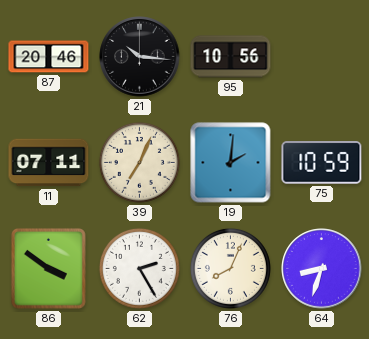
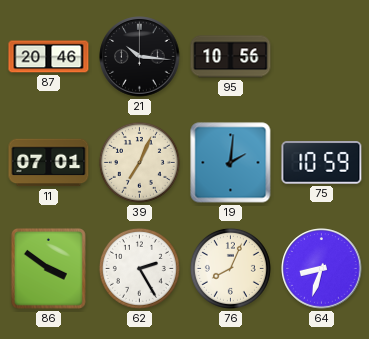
11: 07:11 -> 07:01
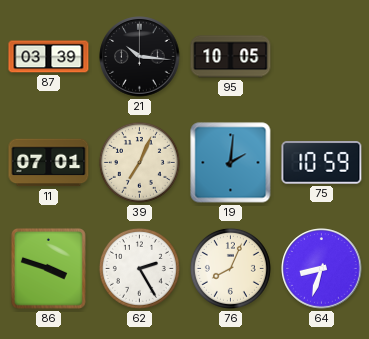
87: 20:46 -> 03:39
95: 10:56 -> 10:05
86: 3:51 -> 3:48
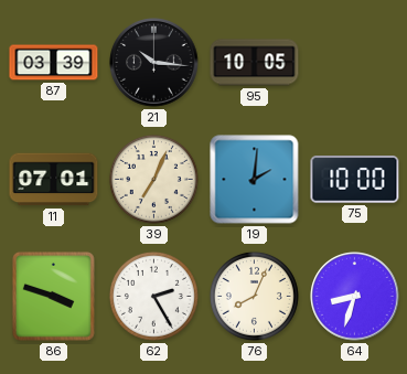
75: 10:59 -> 10:00
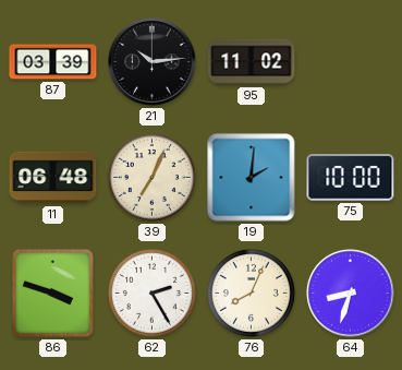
21: 10:16 -> 10:14
95: 10:05 -> 11:02
11: 07:01 -> 06:48
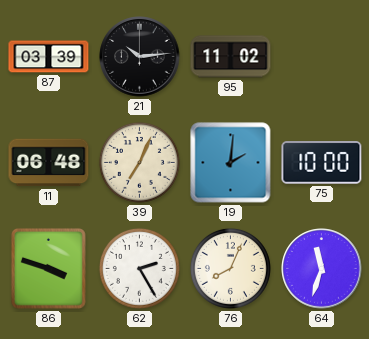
64: 8:33 -> 11:33
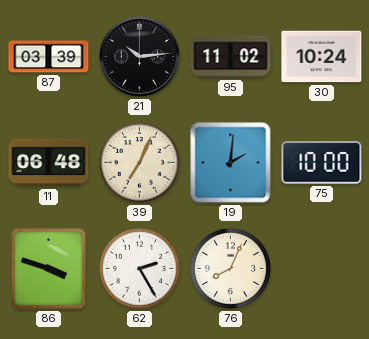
30: none -> 10:24
64: 11:33 -> none
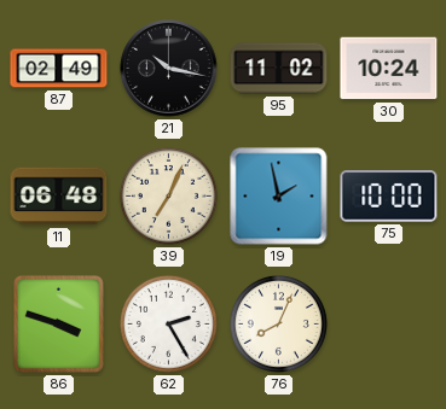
87: 03:39 -> 02:49
21: 10:14 -> 10:17
19: 2:01 -> 1:58
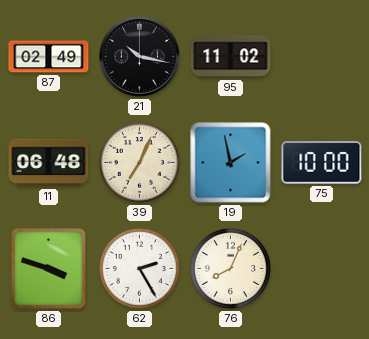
30: 10:24 -> none
